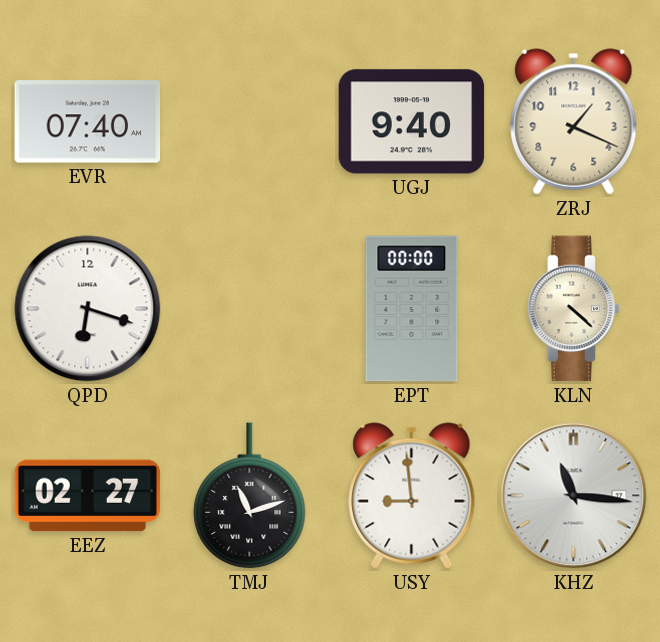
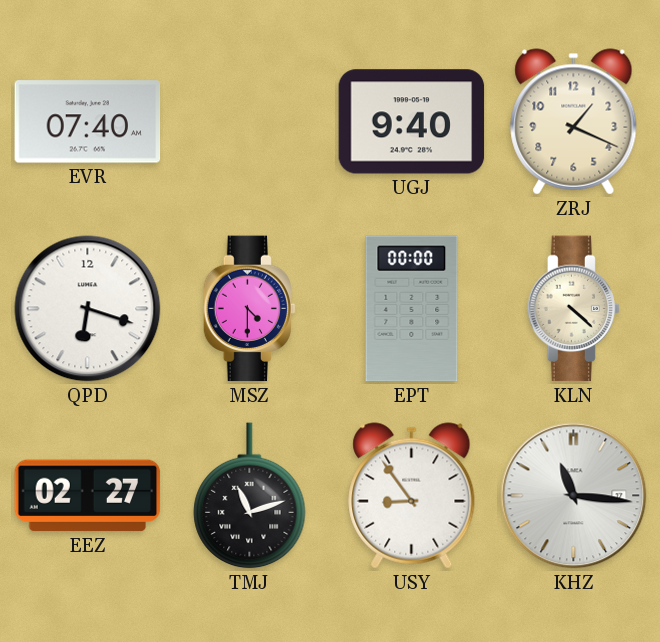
MSZ: none -> 4:30
USY: 8:59 -> 8:54
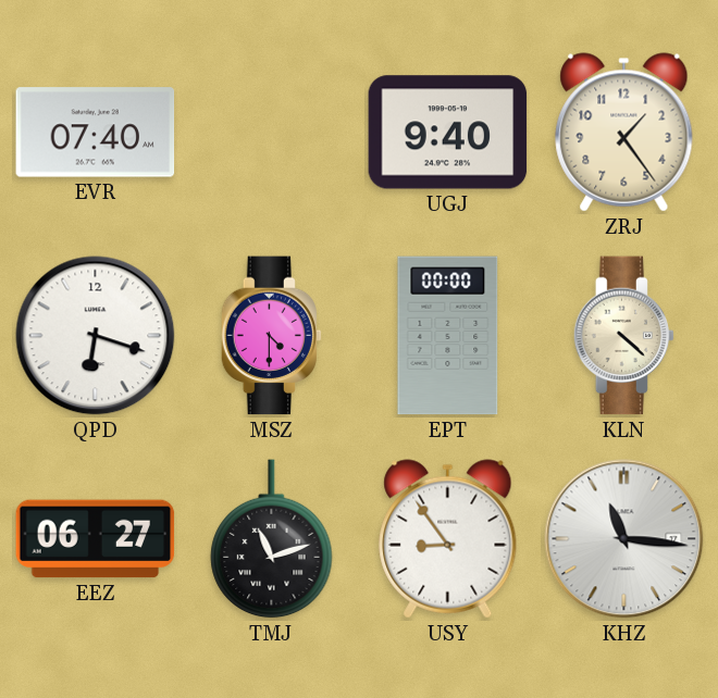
ZRJ: 1:19 -> 1:24
EEZ: 02:27 -> 06:27
